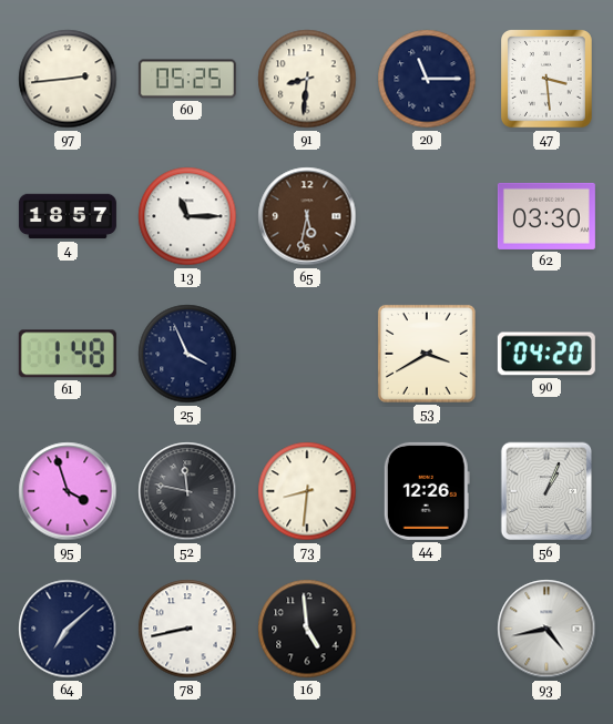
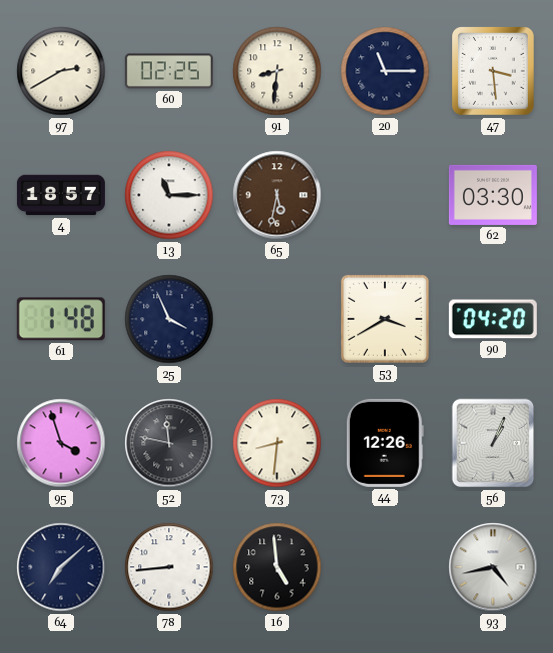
97: 2:44 -> 2:40
60: 05:25 -> 02:25
78: 8:43 -> 8:44
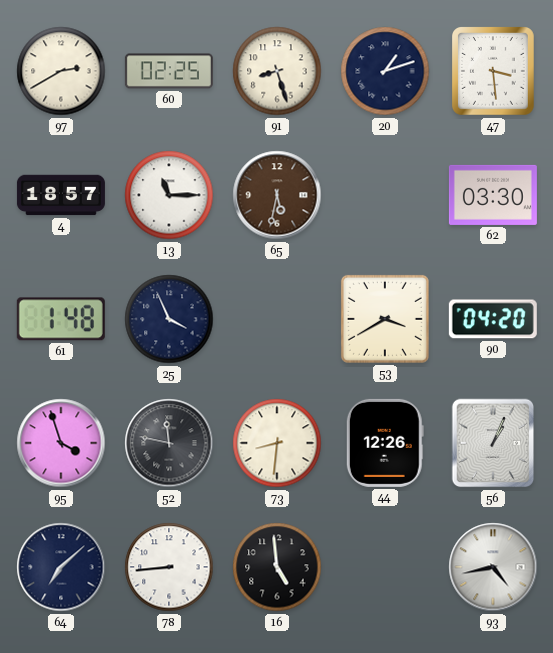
91: 8:31 -> 8:27
20: 11:15 -> 1:12
